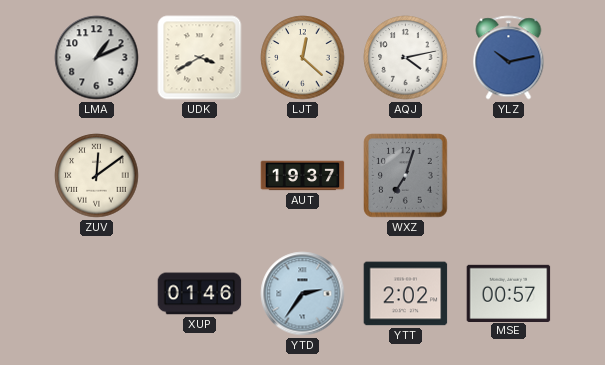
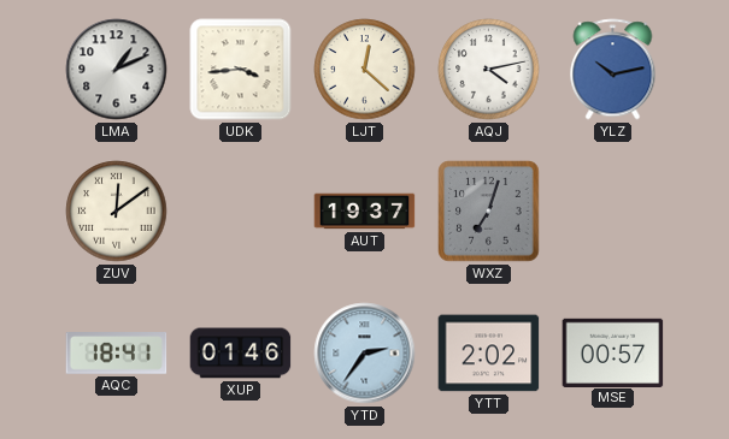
UDK: 3:40 -> 3:44
AQC: none -> 18:41
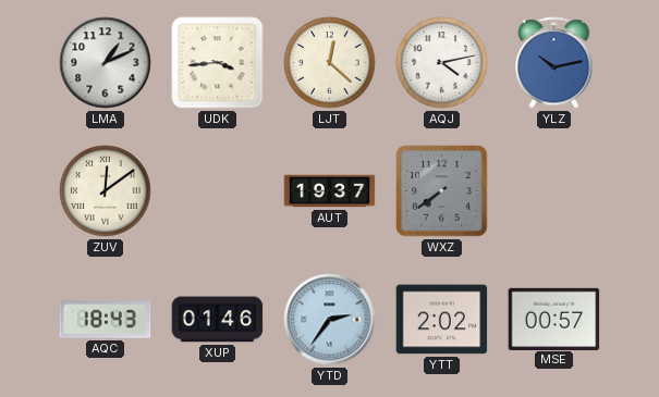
WXZ: 7:03 -> 7:39
AQC: 18:41 -> 18:43
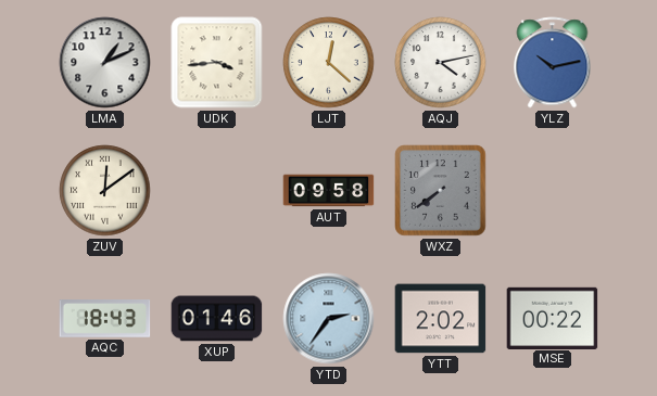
AUT: 19:37 -> 09:58
MSE: 00:57 -> 00:22
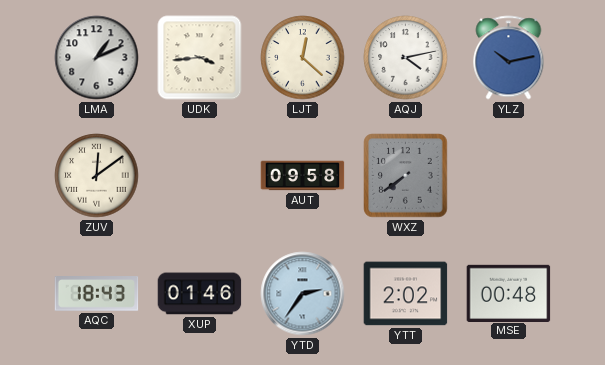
MSE: 00:22 -> 00:48
